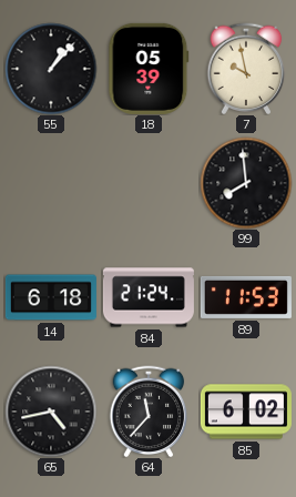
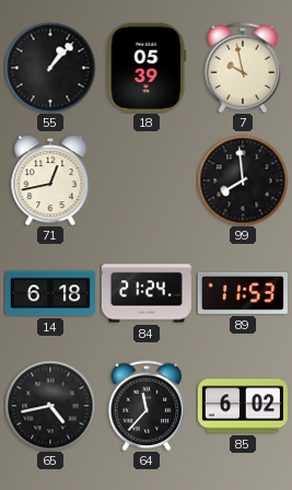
71: none -> 12:43
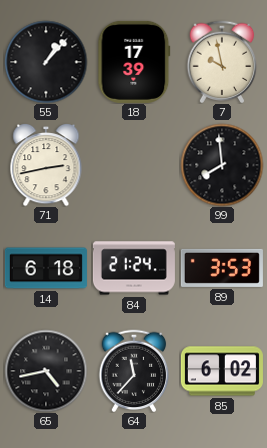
18: 05:39 -> 17:39
71: 12:43 -> 2:43
89: 11:53 -> 3:53
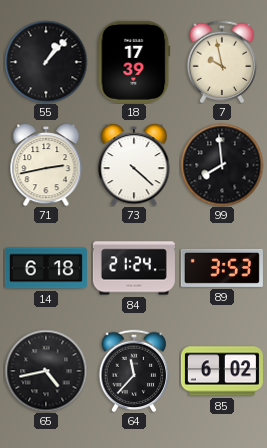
73: none -> 4:22
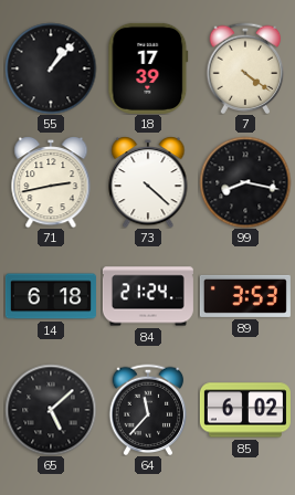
7: 9:58 -> 4:21
99: 7:59 -> 8:17
65: 4:43 -> 5:08
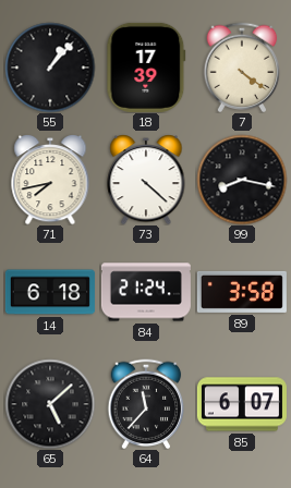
71: 2:43 -> 7:43
89: 3:53 -> 3:58
85: 6:02 -> 6:07
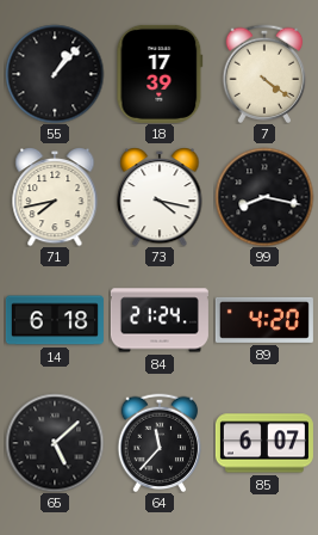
73: 4:22 -> 4:17
89: 3:58 -> 4:20
